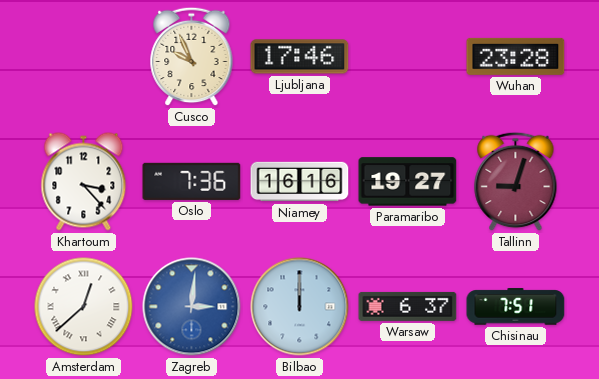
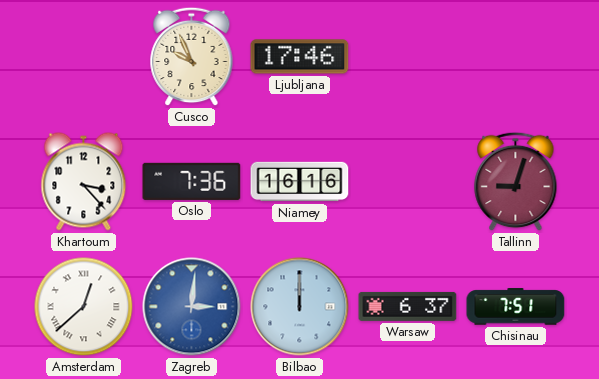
Wuhan: 23:28 -> none
Paramaribo: 19:27 -> none
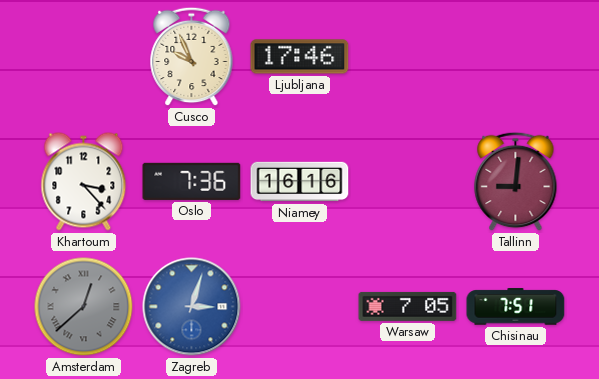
Tallinn: 9:03 -> 9:01
Amsterdam dial: white -> grey
Zagreb: 3:01 -> 3:03
Bilbao: 12:00 -> none
Warsaw: 6:37 -> 7:05
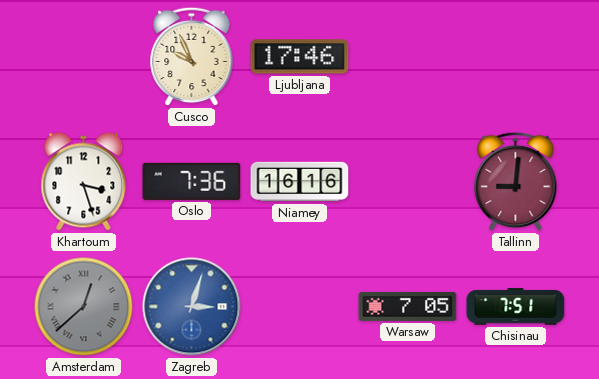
Khartoum: 3:23 -> 3:27
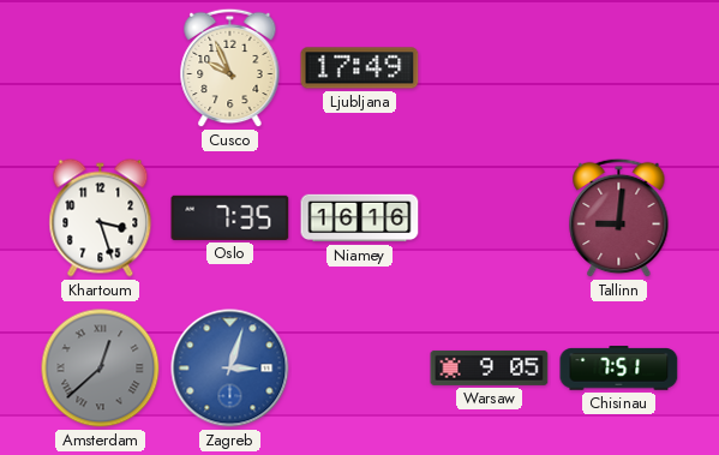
Ljubljana: 17:46 -> 17:49
Oslo: 7:36 -> 7:35
Warsaw: 7:05 -> 9:05
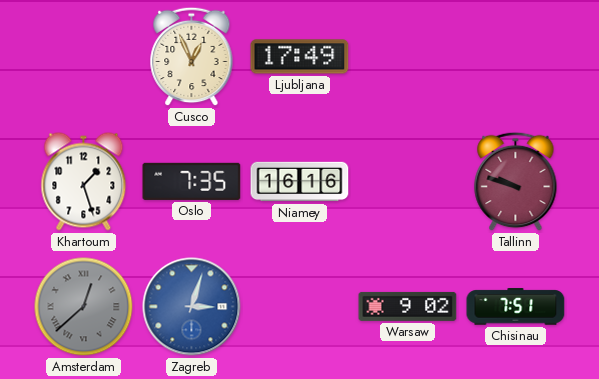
Cusco: 9:56 -> 12:56
Khartoum: 3:27 -> 1:27
Tallinn: 9:01 -> 9:48
Warsaw: 9:05 -> 9:02
